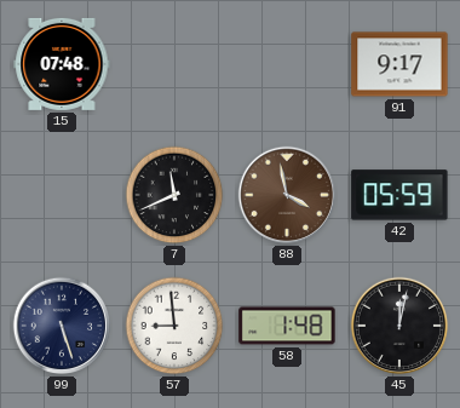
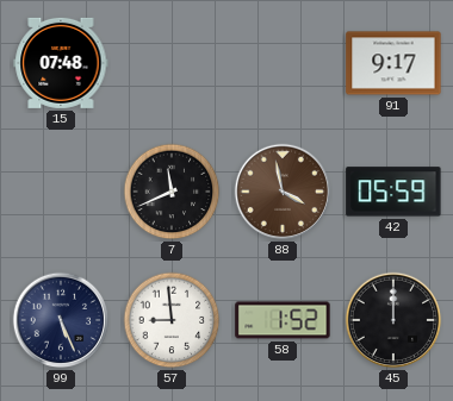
99: 5:27 -> 5:26
58: 1:48 -> 1:52
45: 12:02 -> 12:00
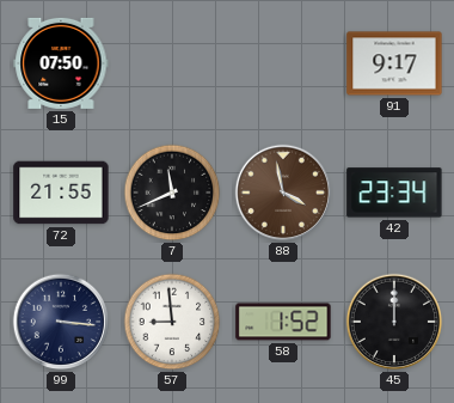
15: 07:48 -> 07:50
72: none -> 21:55
42: 05:59 -> 23:34
99: 5:26 -> 3:16
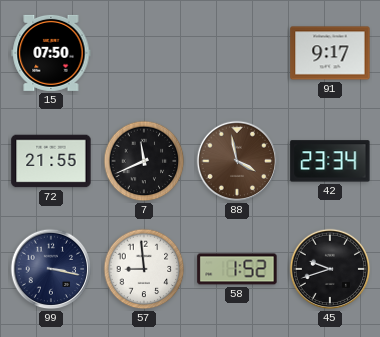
99: 3:16 -> 3:17
45: 12:00 -> 9:42
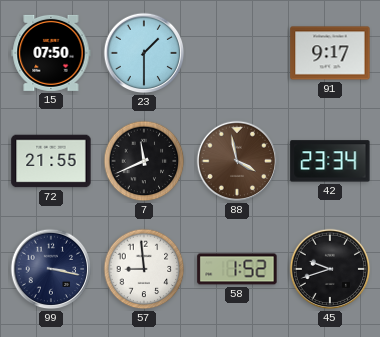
23: none -> 1:30
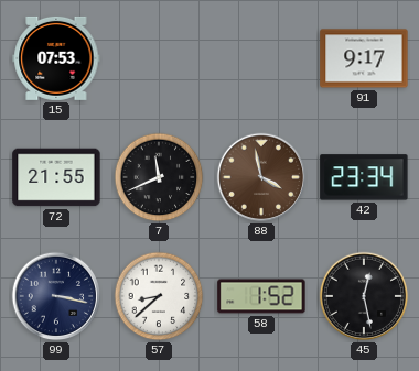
15: 07:50 -> 07:53
23: 1:30 -> none
57: 8:59 -> 8:38
45: 9:42 -> 12:28
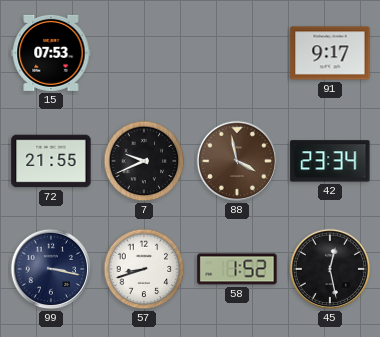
7: 11:41 -> 9:41
57: 8:38 -> 8:42
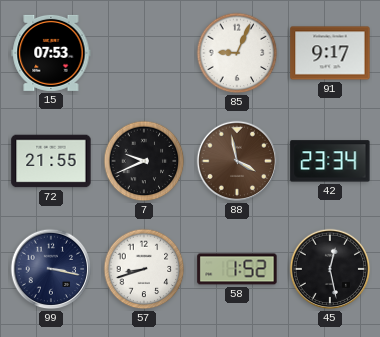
85: none -> 9:04
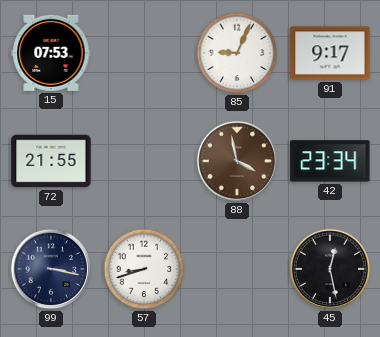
7: 9:41 -> none
58: 1:52 -> none
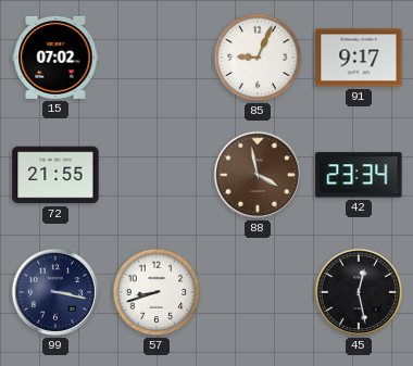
15: 07:53 -> 07:02
